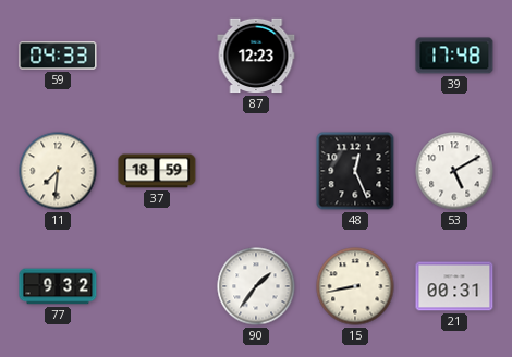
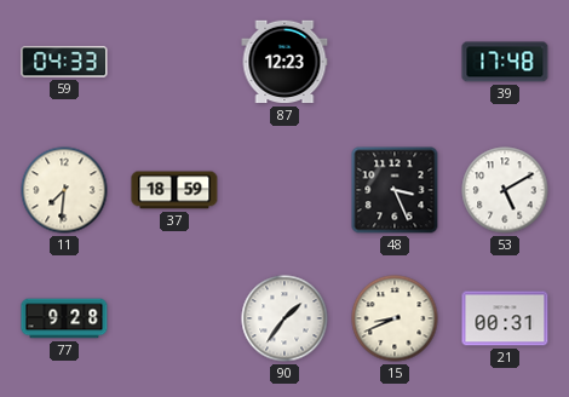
48: 12:26 -> 3:26
77: 9:32 -> 9:28
15: 8:43 -> 8:41
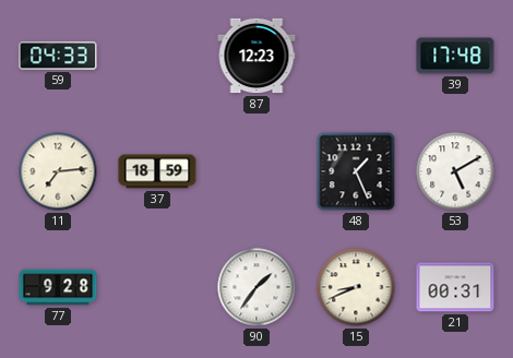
11: 7:31 -> 7:14
48: 3:26 -> 1:26
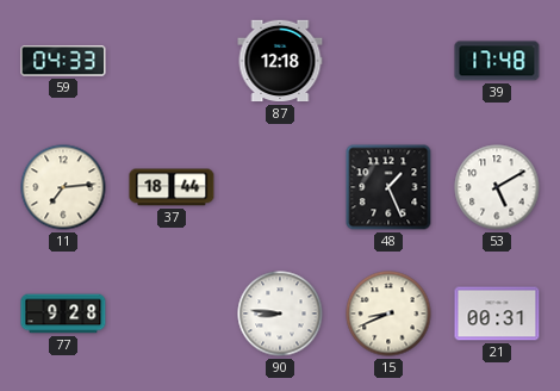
87: 12:23 -> 12:18
37: 18:59 -> 18:44
90: 1:36 -> 8:46
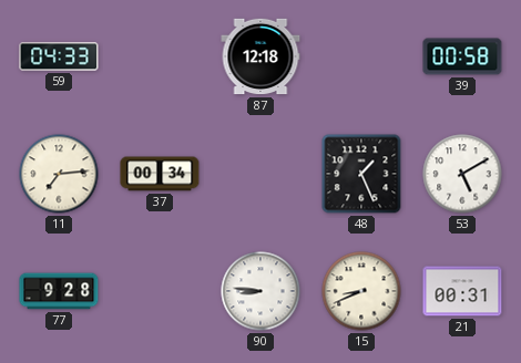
39: 17:48 -> 00:58
37: 18:44 -> 00:34
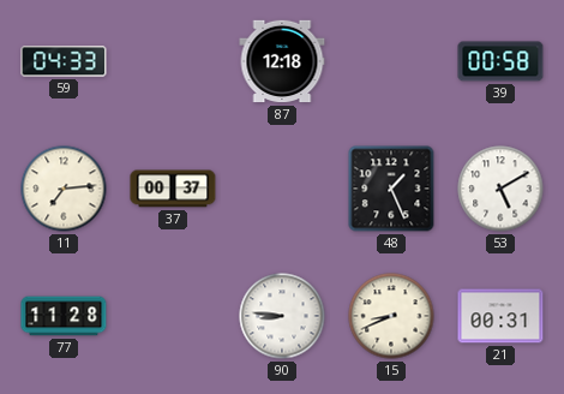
37: 00:34 -> 00:37
77: 9:28 -> 11:28
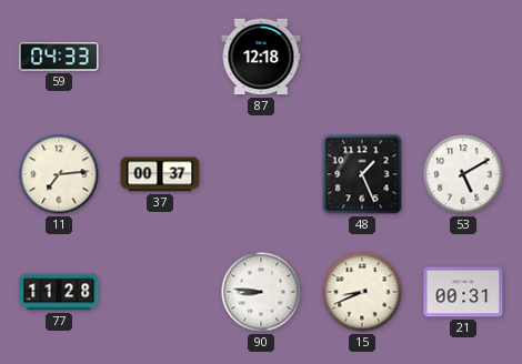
39: 00:58 -> none
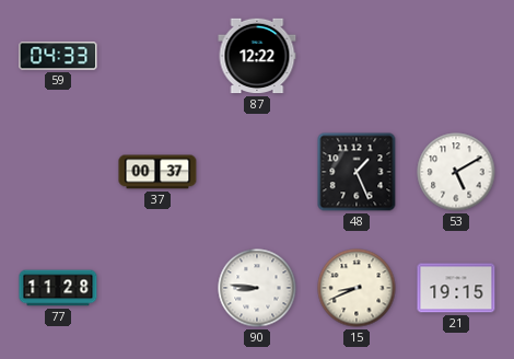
87: 12:18 -> 12:22
11: 7:14 -> none
21: 00:31 -> 19:15
